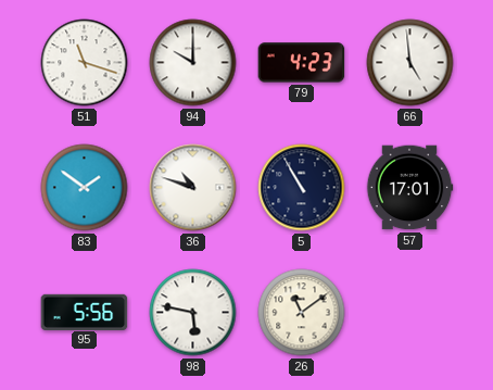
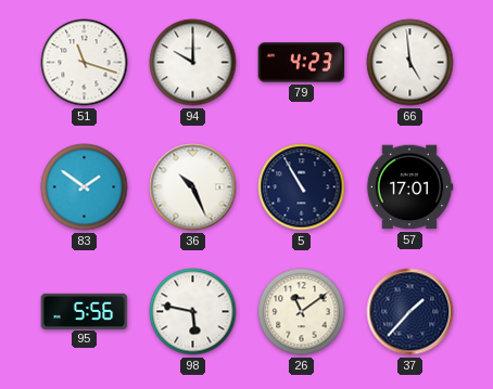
36: 10:48 -> 10:26
37: none -> 1:37
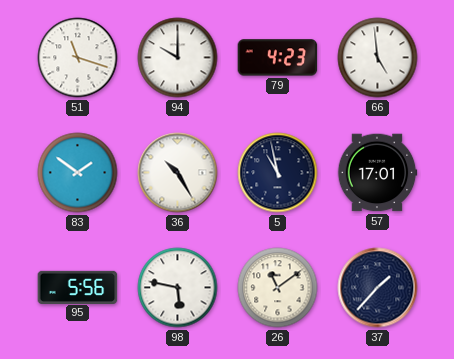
36: 10:26 -> 10:25
5: 10:55 -> 10:58
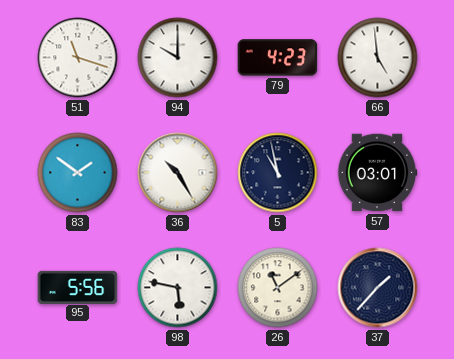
57: 17:01 -> 03:01
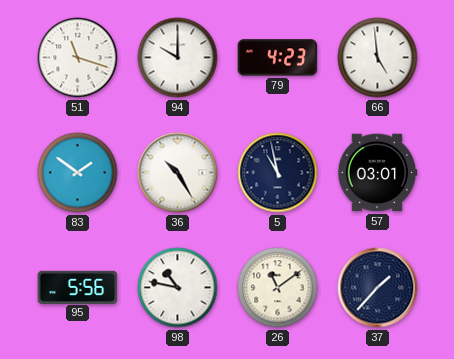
98: 5:47 -> 10:47
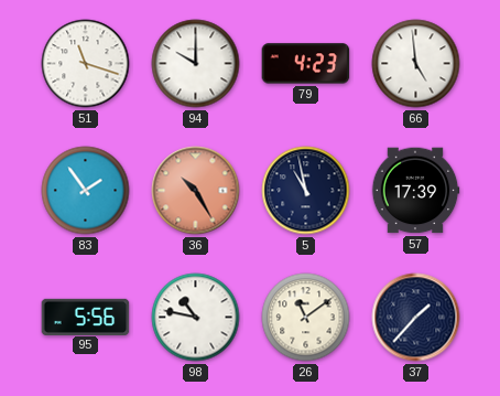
83: 1:51 -> 1:54
36 dial: white -> salmon
57: 03:01 -> 17:39
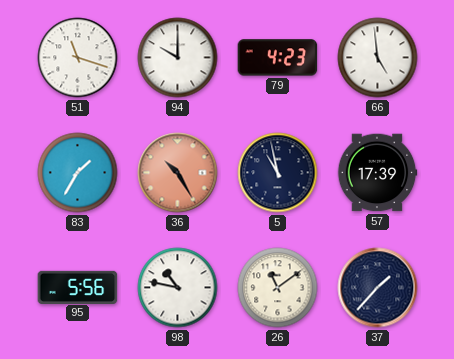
83: 1:54 -> 1:35
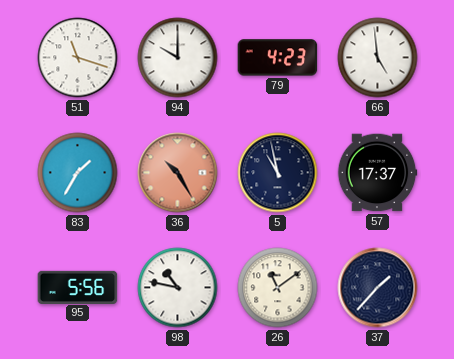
57: 17:39 -> 17:37
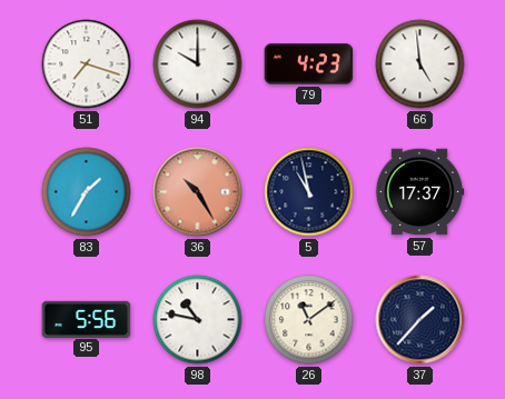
51: 11:18 -> 7:18
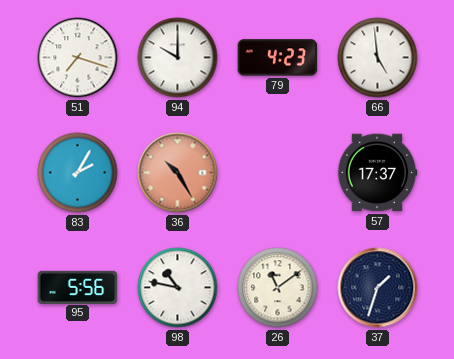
83: 1:35 -> 2:05
5: 10:58 -> none
37: 1:37 -> 1:33
